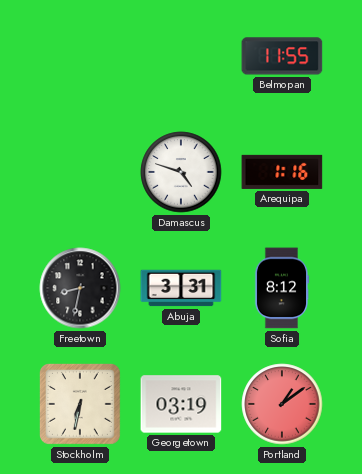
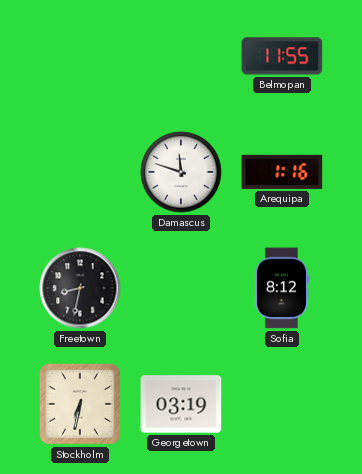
Damascus: 4:48 -> 11:48
Abuja: 3:31 -> none
Portland: 1:09 -> none
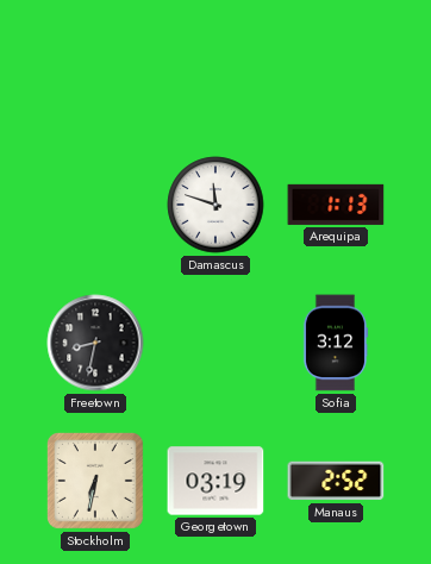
Belmopan: 11:55 -> none
Arequipa: 1:16 -> 1:13
Sofia: 8:12 -> 3:12
Manaus: none -> 2:52
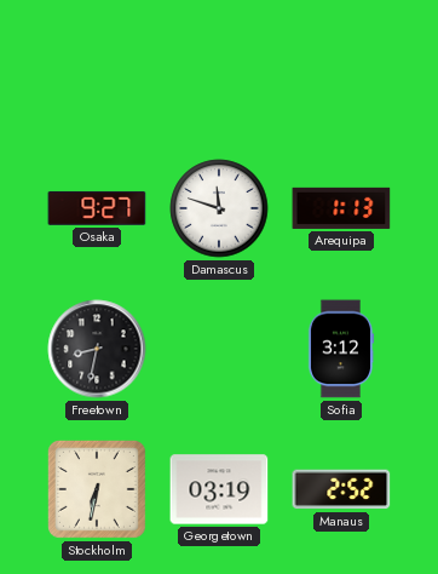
Osaka: none -> 9:27
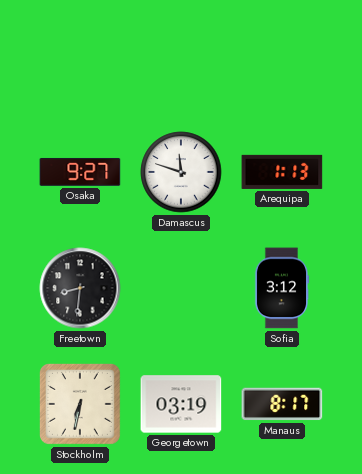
Freetown: 8:32 -> 8:31
Manaus: 2:52 -> 8:17
